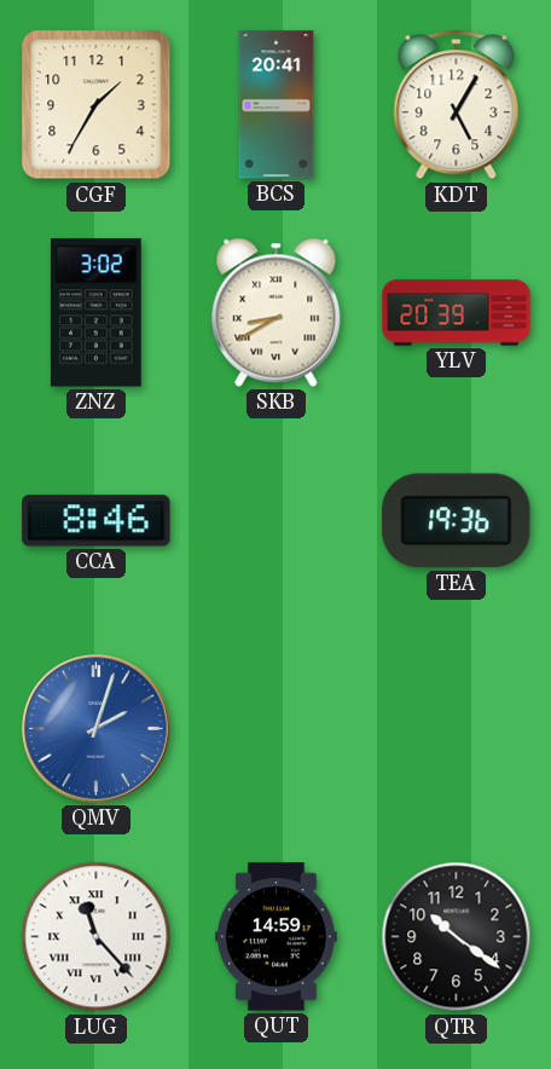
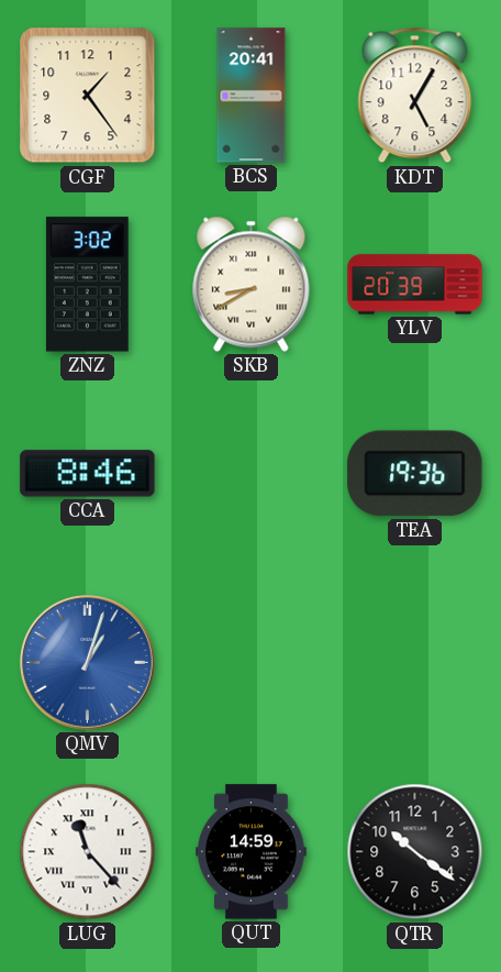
CGF: 1:35 -> 1:24
QMV: 2:03 -> 1:03
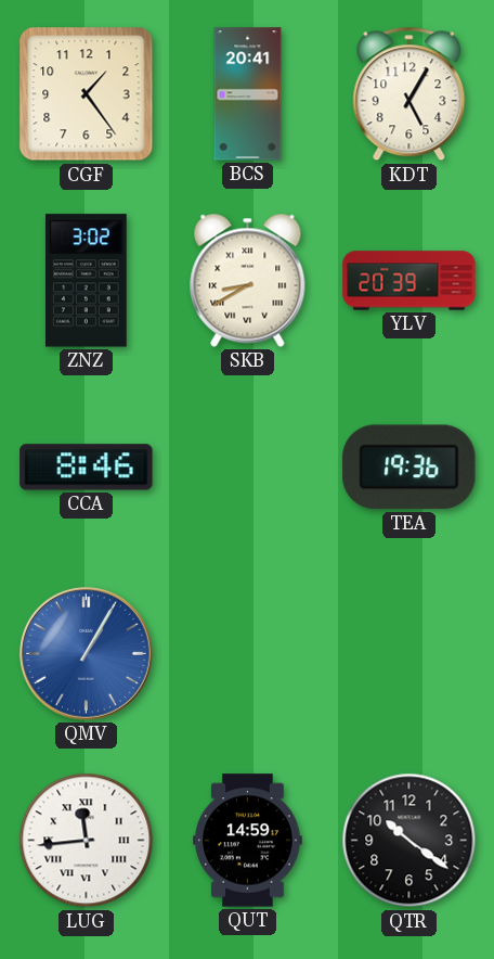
QMV: 1:03 -> 1:05
LUG: 11:23 -> 11:44
